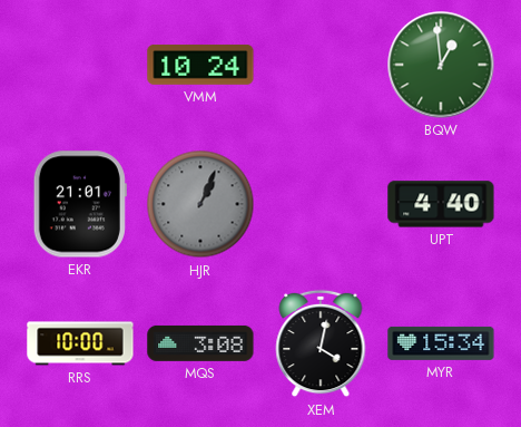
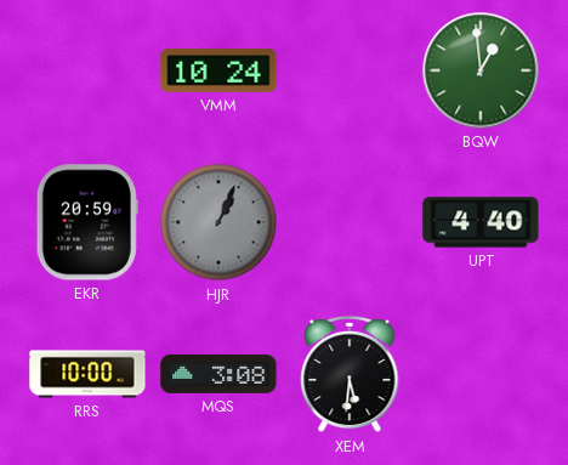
EKR: 21:01 -> 20:59
XEM: 4:02 -> 5:31
MYR: 15:34 -> none
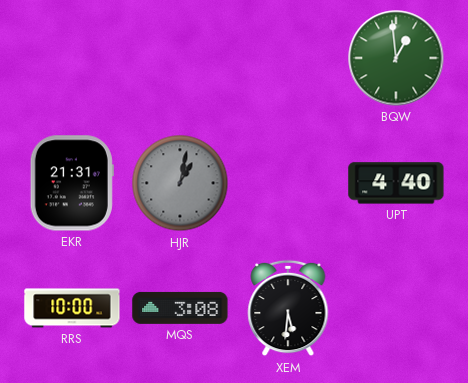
VMM: 10:24 -> none
EKR: 20:59 -> 21:31
HJR: 1:04 -> 1:02
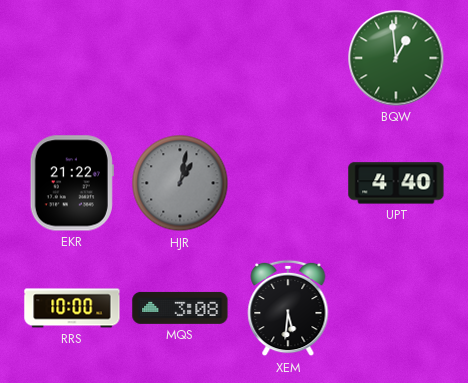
EKR: 21:31 -> 21:22
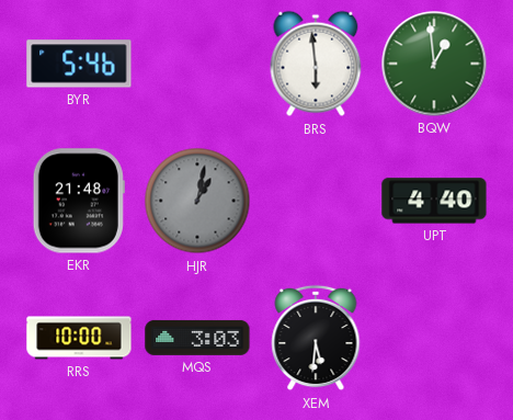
BYR: none -> 5:46
BRS: none -> 5:59
EKR: 21:22 -> 21:48
MQS: 3:08 -> 3:03
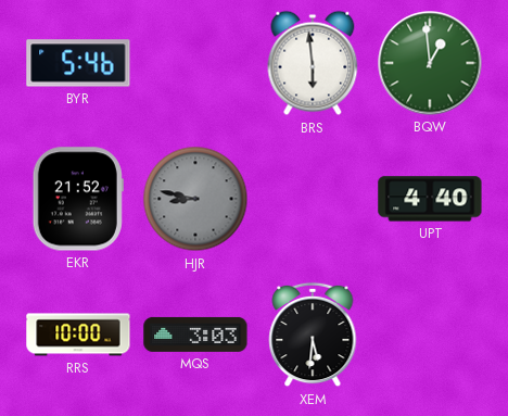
EKR: 21:48 -> 21:52
HJR: 1:02 -> 8:47
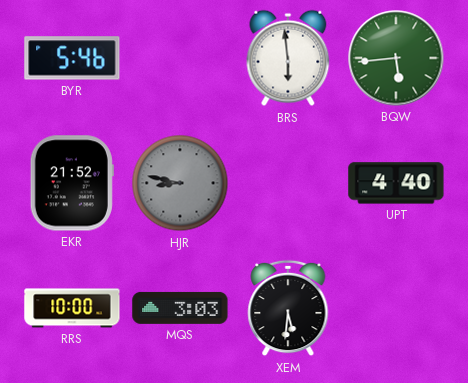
BQW: 12:59 -> 5:44
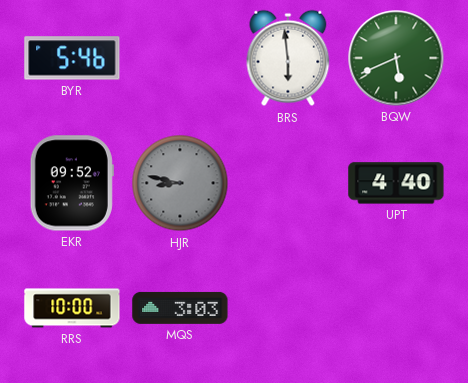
BQW: 5:44 -> 5:41
EKR: 21:52 -> 09:52
XEM: 5:31 -> none
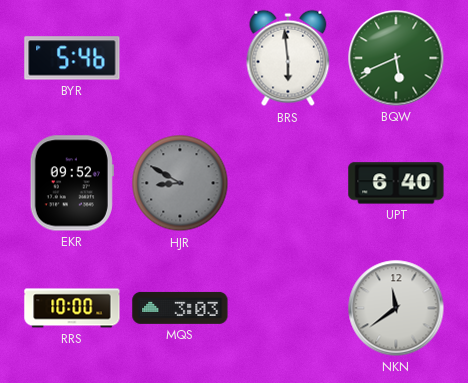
HJR: 8:47 -> 8:50
UPT: 4:40 -> 6:40
NKN: none -> 11:39
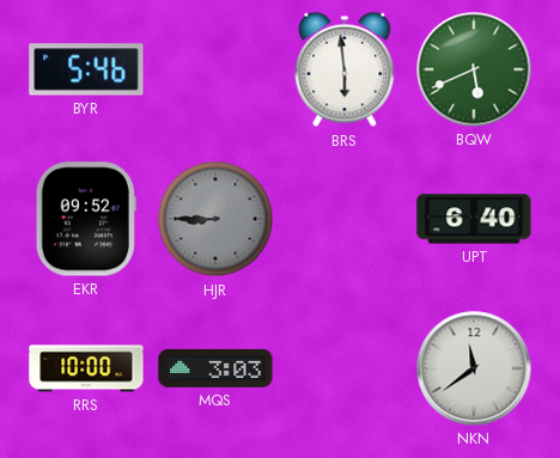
HJR: 8:50 -> 8:45
